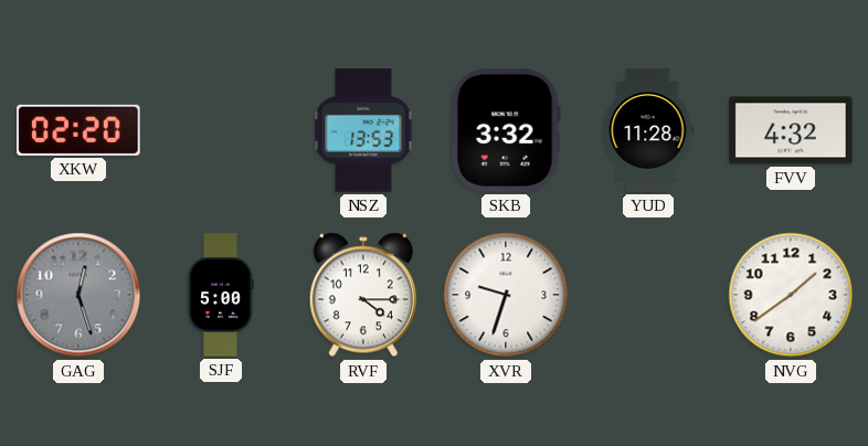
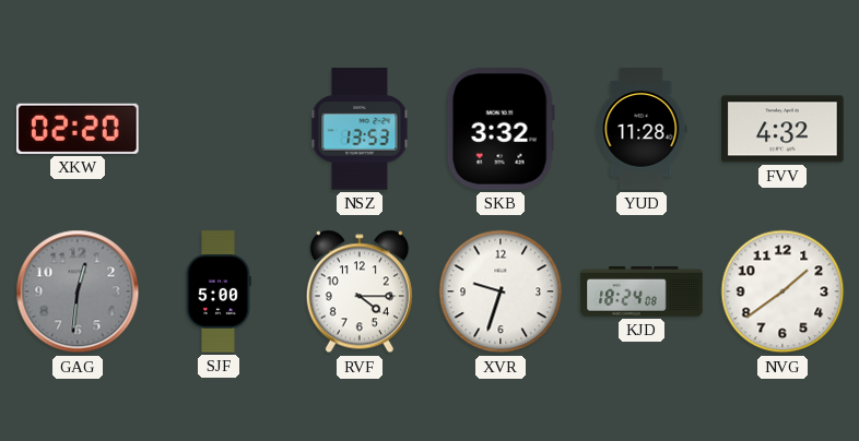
GAG: 12:27 -> 12:31
KJD: none -> 18:24
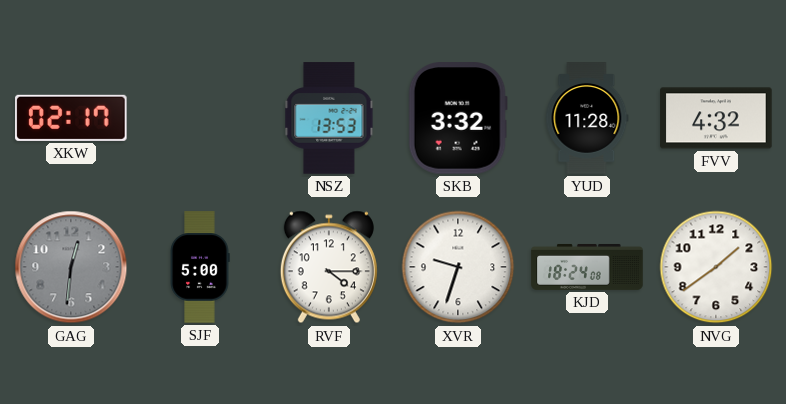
XKW: 02:20 -> 02:17
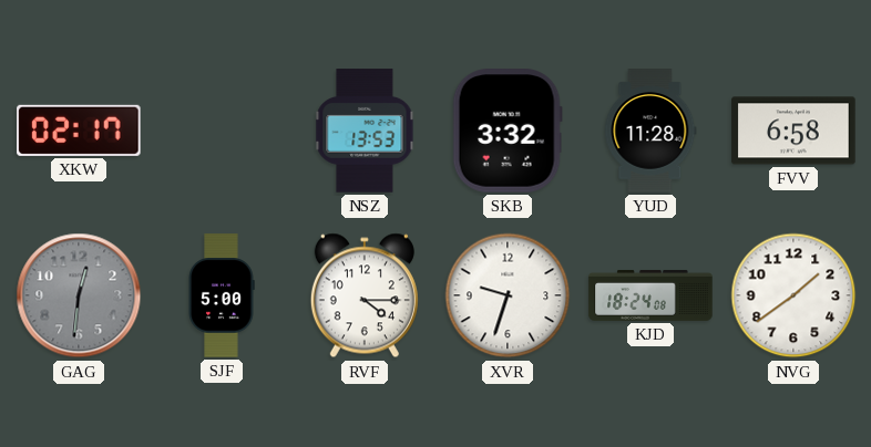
FVV: 4:32 -> 6:58
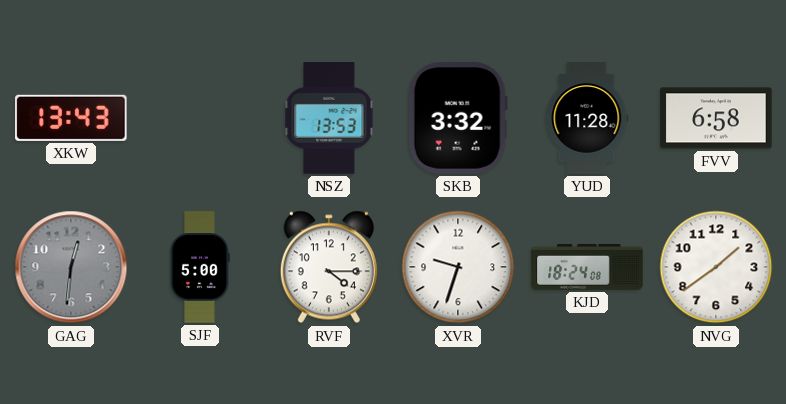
XKW: 02:17 -> 13:43
